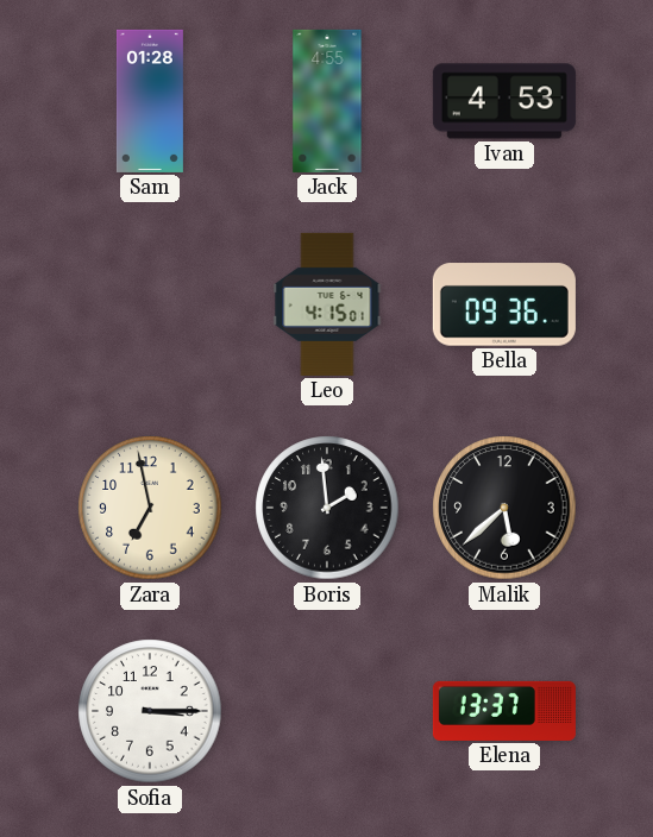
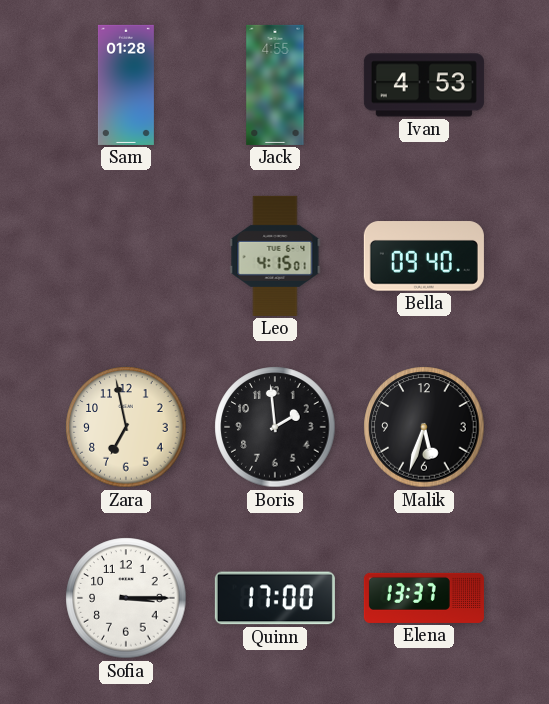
Bella: 09:36 -> 09:40
Malik: 5:38 -> 5:33
Quinn: none -> 17:00
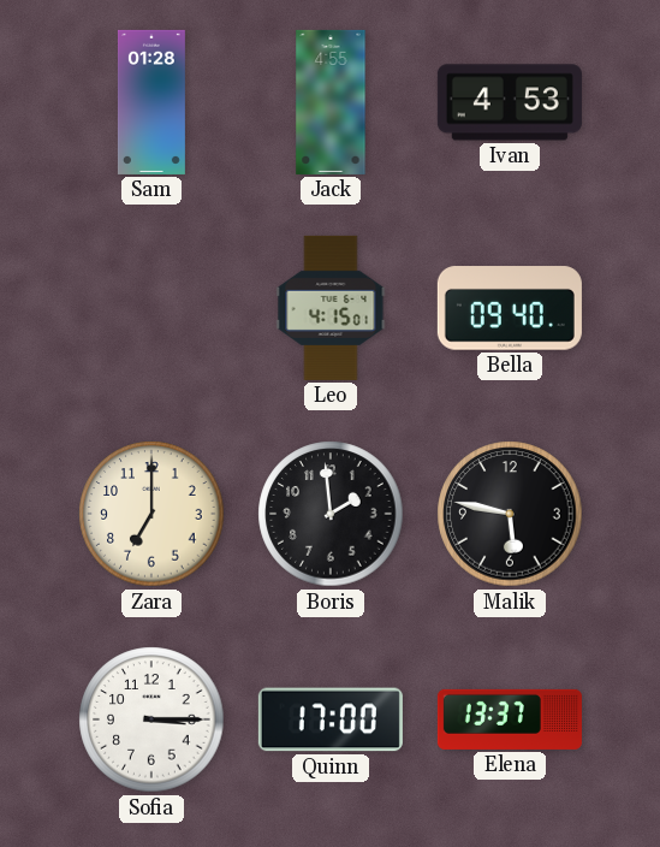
Zara: 6:58 -> 7:00
Malik: 5:33 -> 5:47
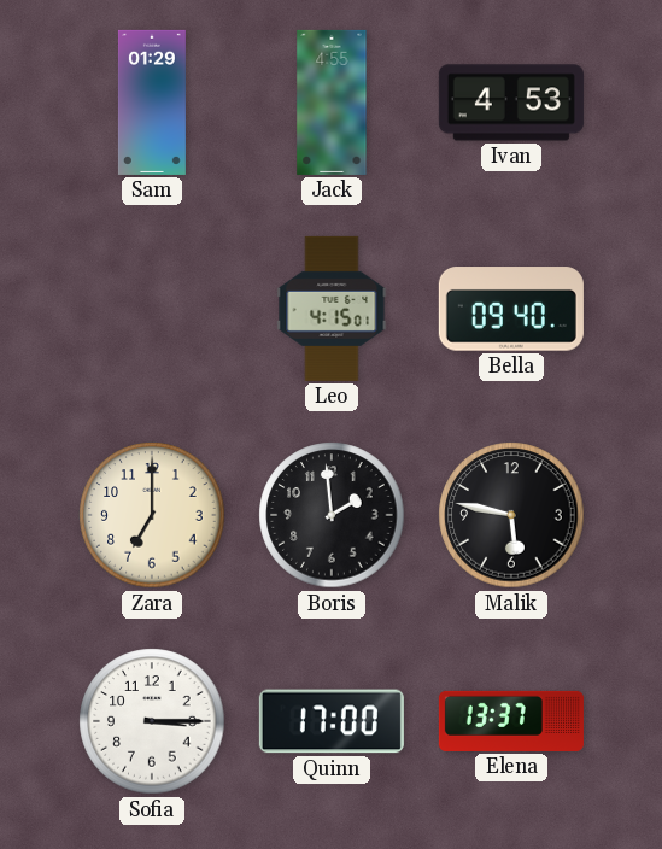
Sam: 01:28 -> 01:29
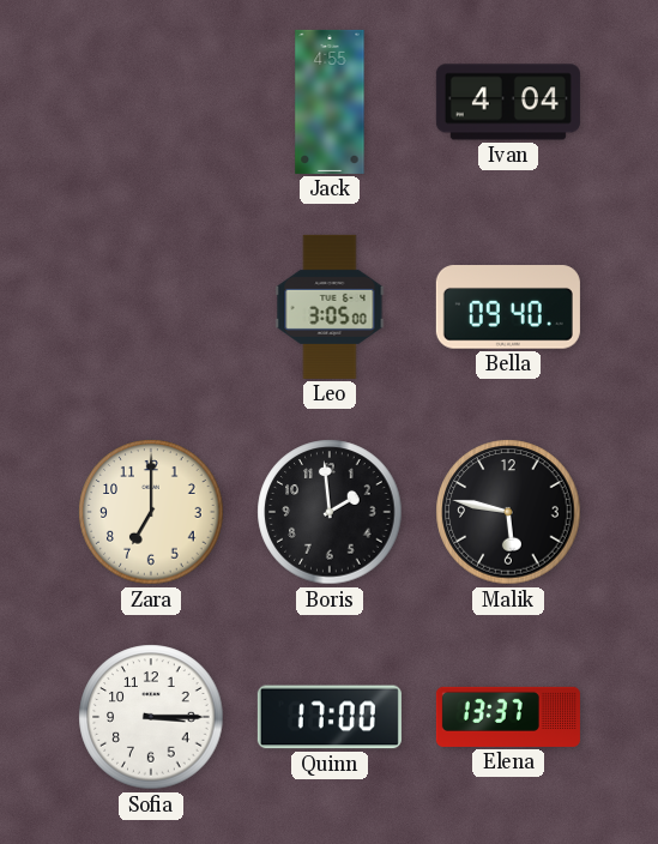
Sam: 01:29 -> none
Ivan: 4:53 -> 4:04
Leo: 4:15 -> 3:05
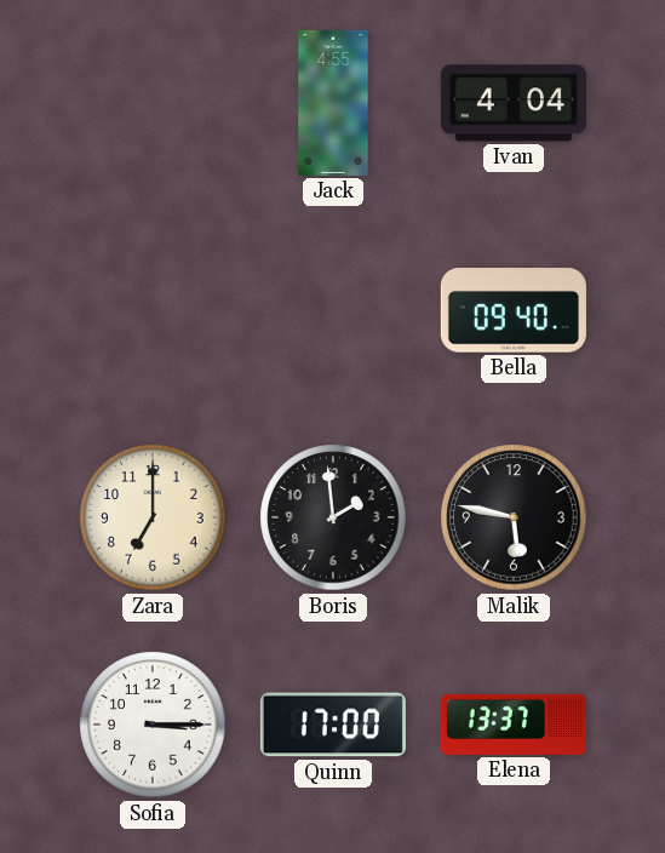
Leo: 3:05 -> none
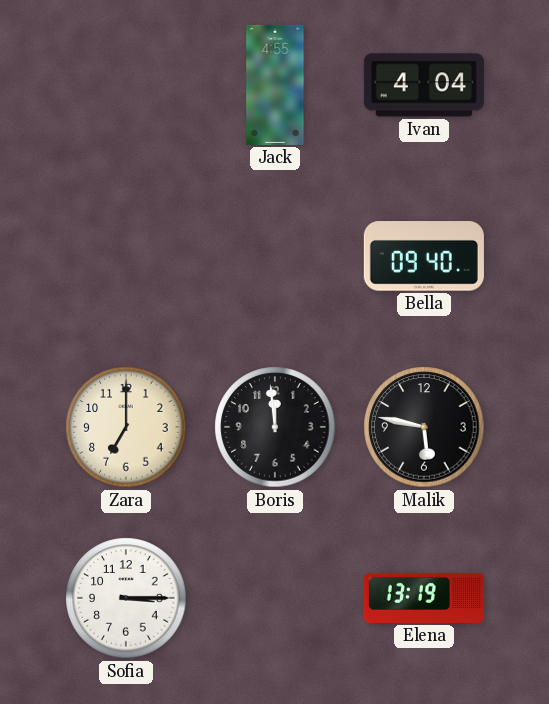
Boris: 1:59 -> 11:59
Quinn: 17:00 -> none
Elena: 13:37 -> 13:19
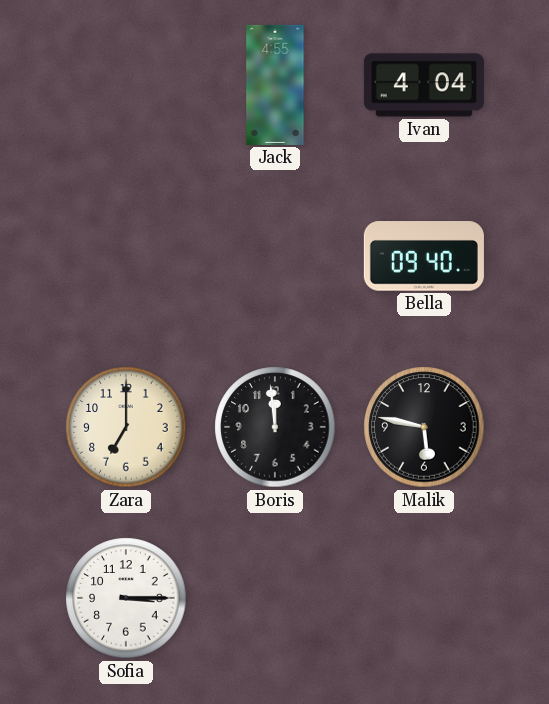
Elena: 13:19 -> none
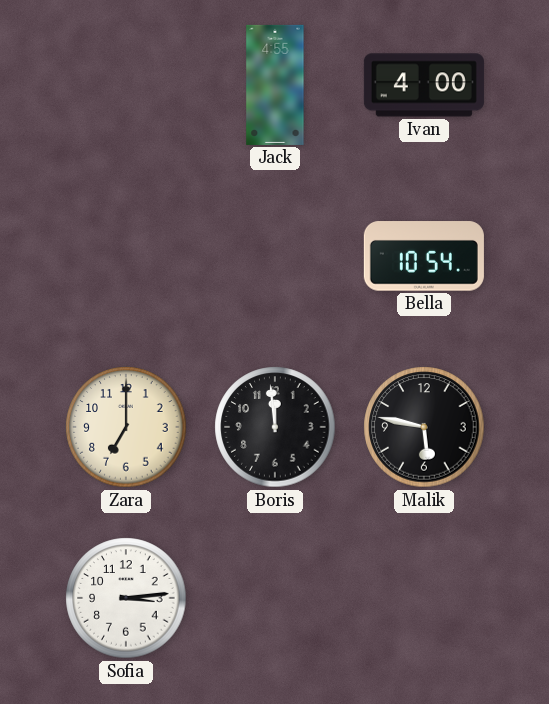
Ivan: 4:04 -> 4:00
Bella: 09:40 -> 10:54
Sofia: 3:15 -> 3:14
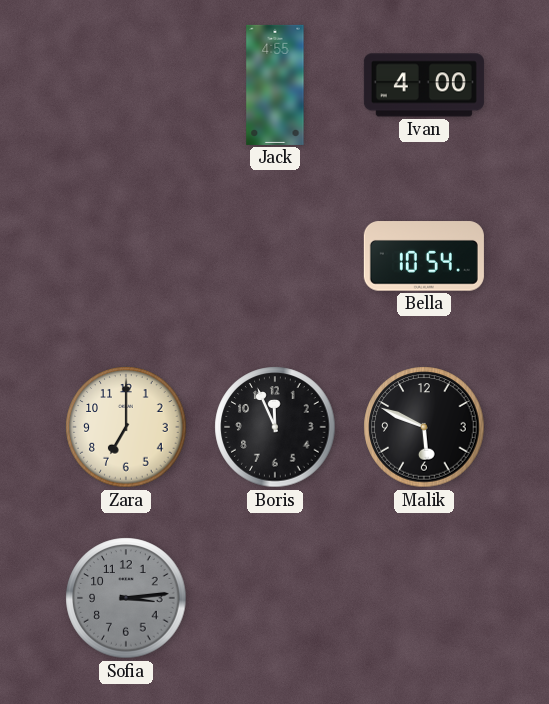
Boris: 11:59 -> 11:56
Malik: 5:47 -> 5:49
Sofia dial: white -> grey
